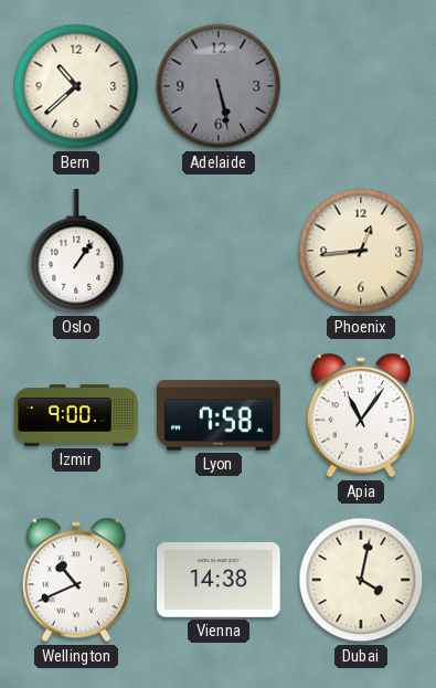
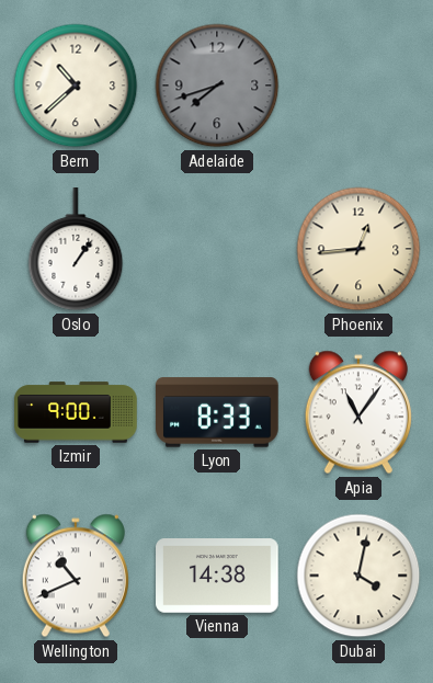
Adelaide: 5:28 -> 7:42
Lyon: 7:58 -> 8:33
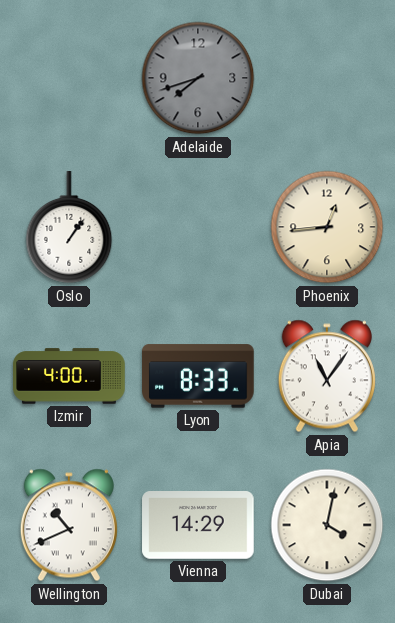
Bern: 10:38 -> none
Izmir: 9:00 -> 4:00
Vienna: 14:38 -> 14:29
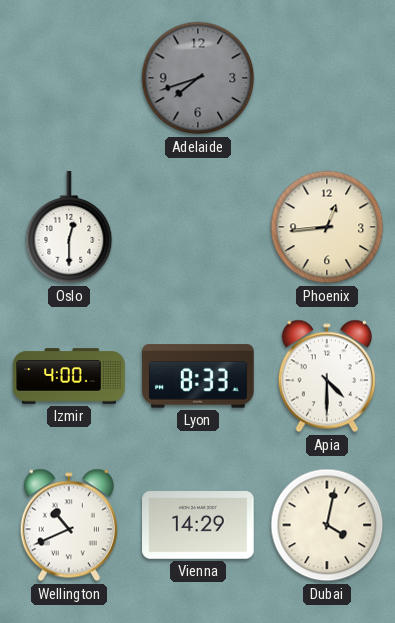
Oslo: 1:06 -> 12:30
Apia: 11:06 -> 4:30
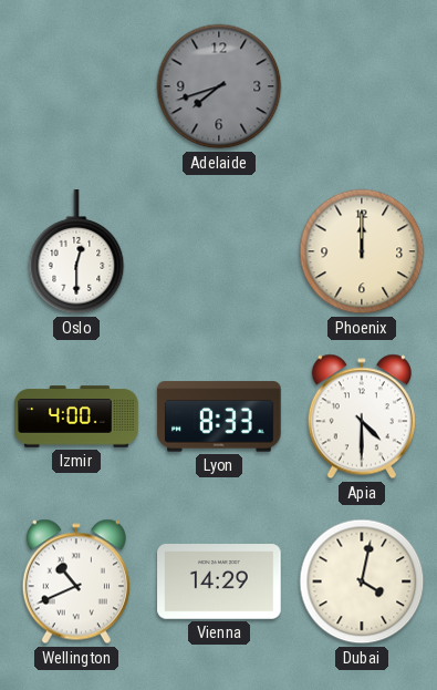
Phoenix: 12:44 -> 12:00
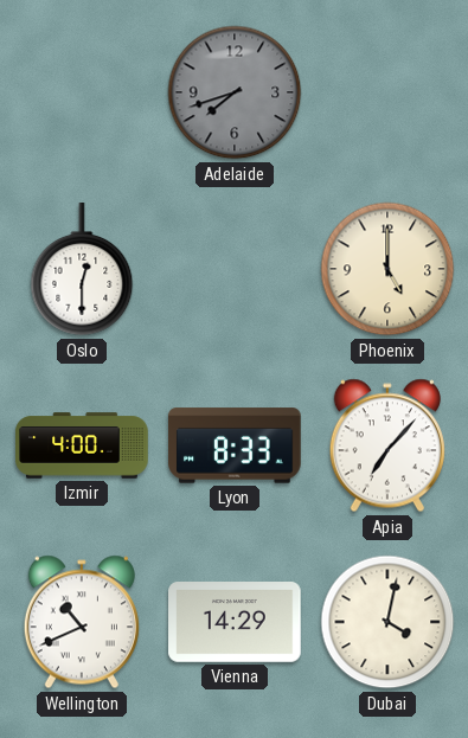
Phoenix: 12:00 -> 5:00
Apia: 4:30 -> 7:07
